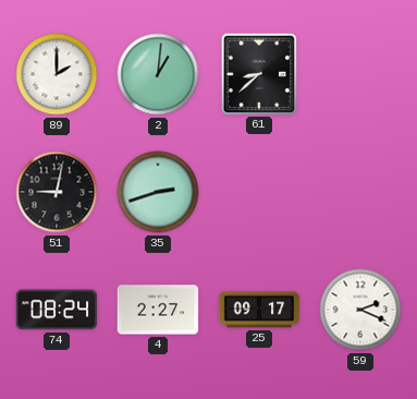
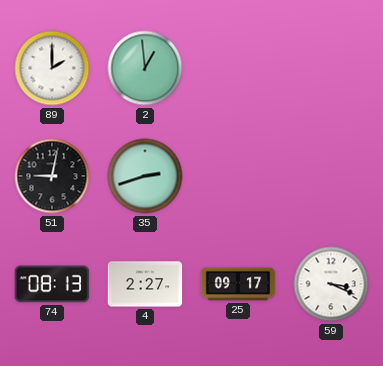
2: 1:01 -> 12:59
61: 8:38 -> none
74: 08:24 -> 08:13
59: 2:19 -> 3:19
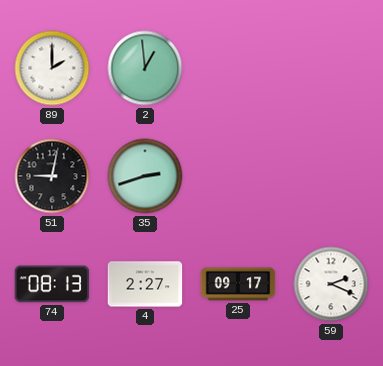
59: 3:19 -> 2:19
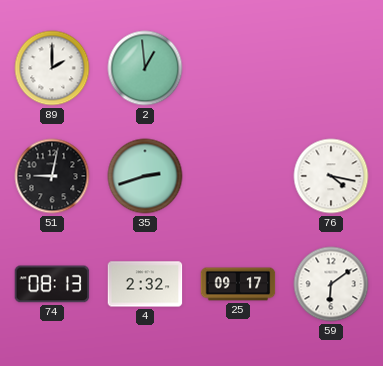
76: none -> 4:17
4: 2:27 -> 2:32
59: 2:19 -> 6:09
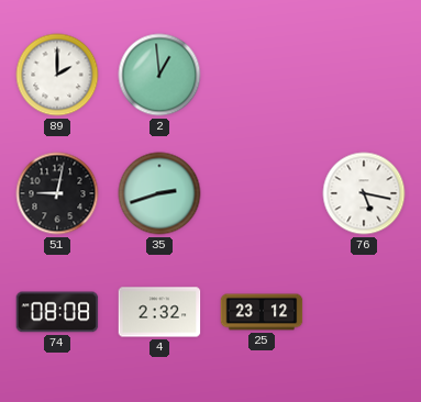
76: 4:17 -> 5:17
74: 08:13 -> 08:08
25: 09:17 -> 23:12
59: 6:09 -> none
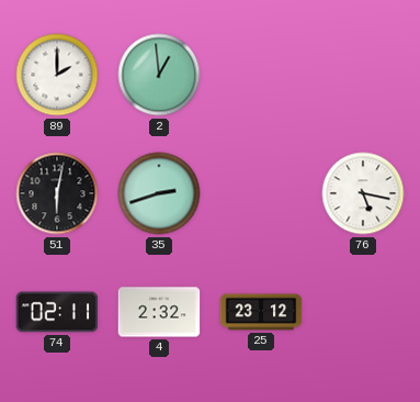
51: 9:02 -> 6:02
74: 08:08 -> 02:11
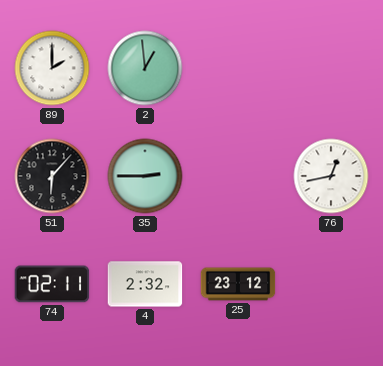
51: 6:02 -> 6:07
35: 2:42 -> 2:45
76: 5:17 -> 12:43
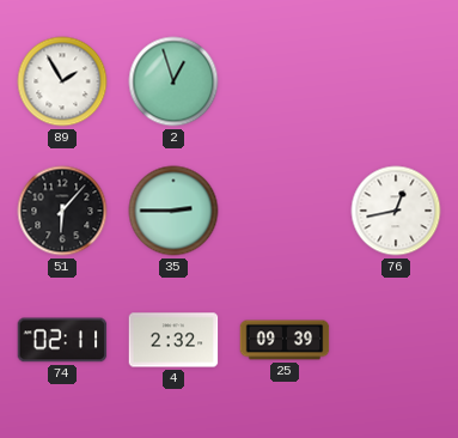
89: 2:00 -> 1:55
2: 12:59 -> 12:57
25: 23:12 -> 09:39
